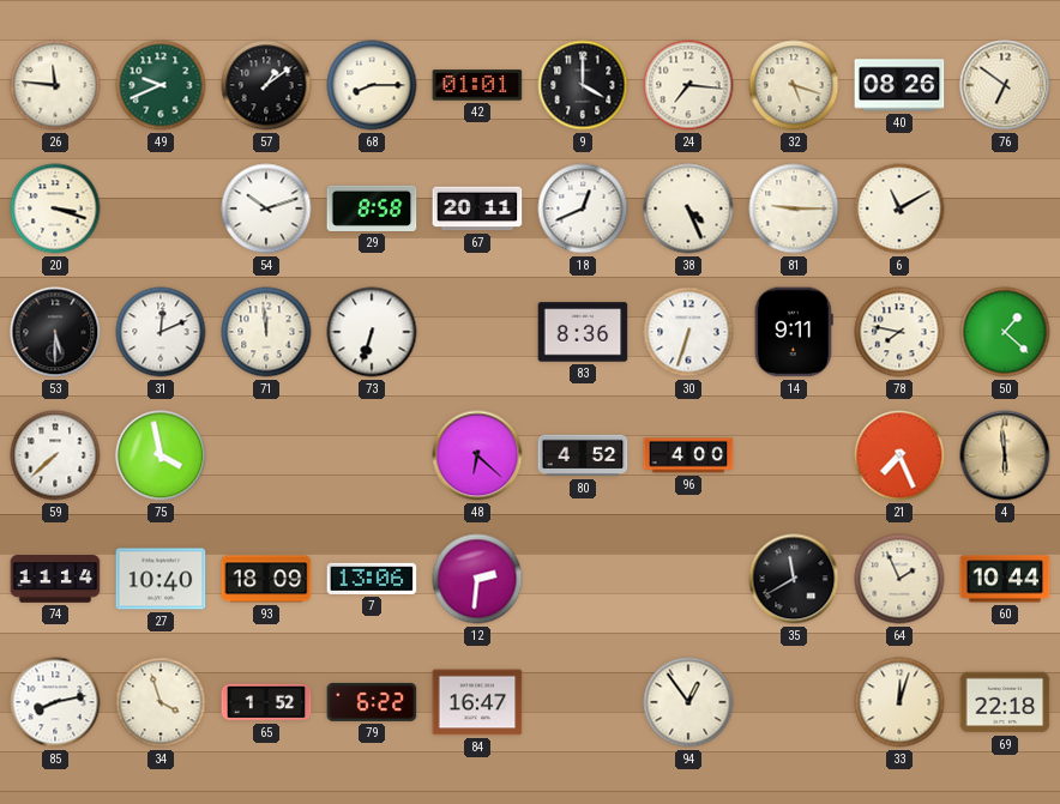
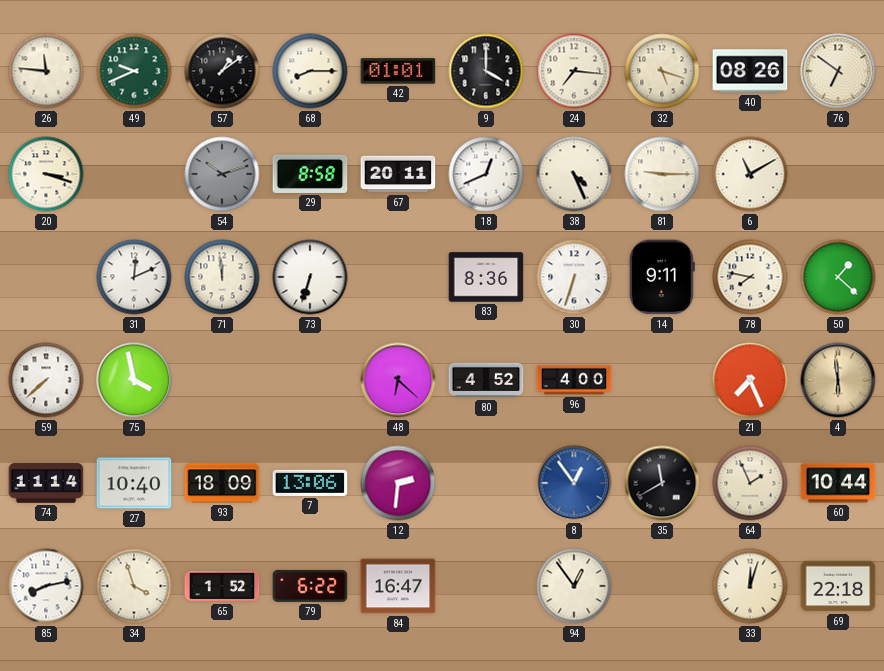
54 dial: white -> grey
53: 5:30 -> none
8: none -> 12:54
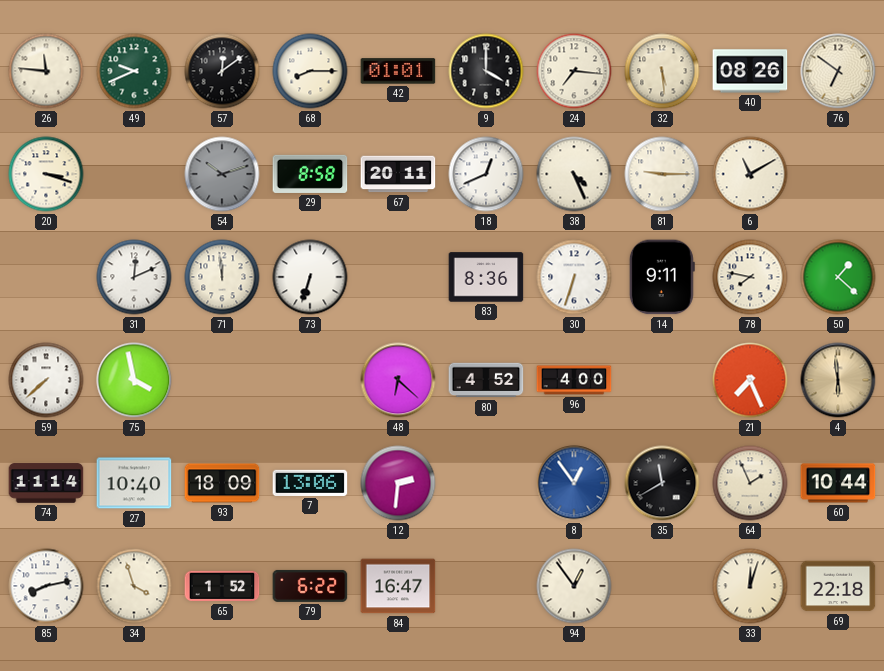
57: 1:09 -> 12:09
32: 5:18 -> 5:29
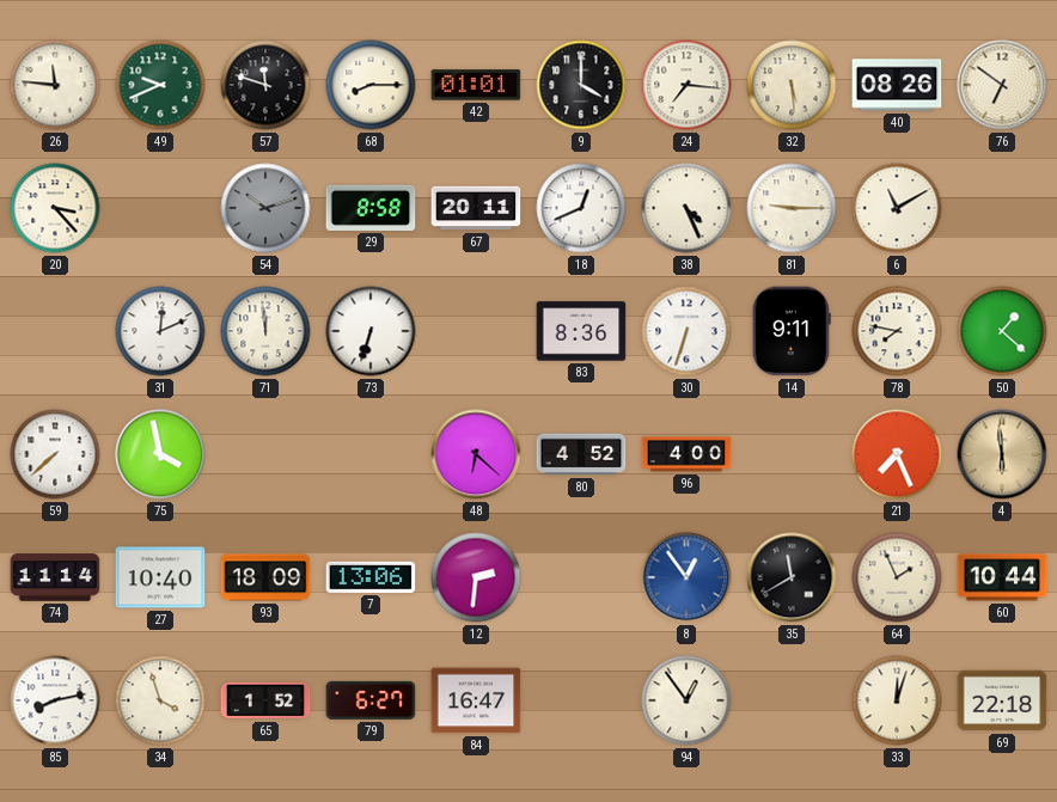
57: 12:09 -> 11:48
20: 3:18 -> 3:23
79: 6:22 -> 6:27
